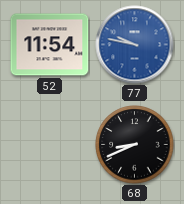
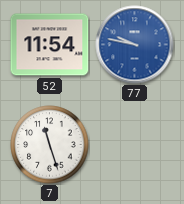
7: none -> 11:27
68: 8:41 -> none
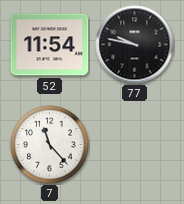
77 dial: blue -> black
7: 11:27 -> 11:23
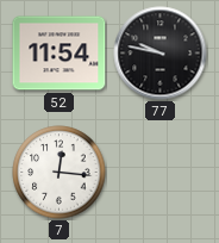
7: 11:23 -> 12:16
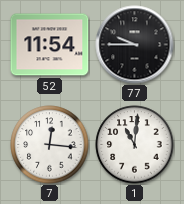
77: 9:47 -> 9:45
1: none -> 11:01
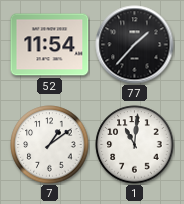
77: 9:45 -> 1:37
7: 12:16 -> 1:09
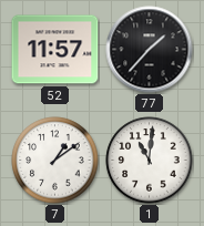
52: 11:54 -> 11:57
